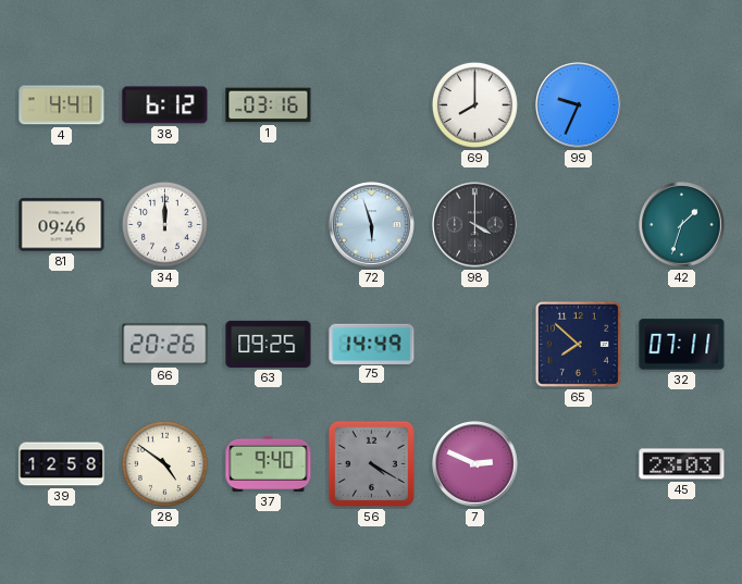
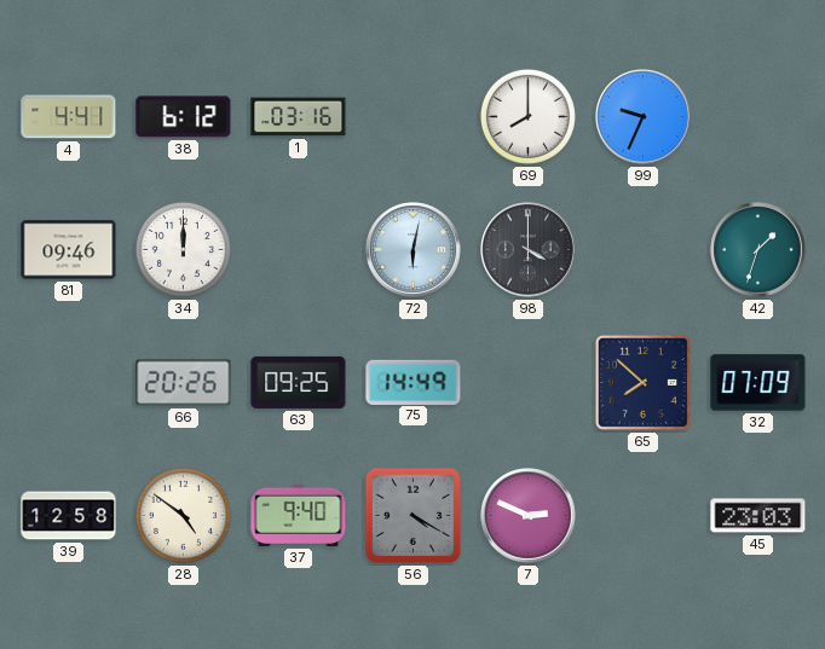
72: 5:57 -> 6:02
32: 07:11 -> 07:09
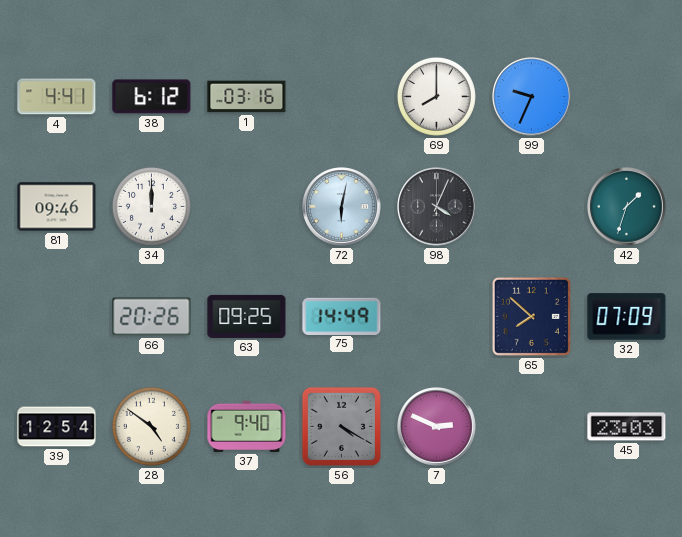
98: 4:00 -> 4:04
39: 12:58 -> 12:54
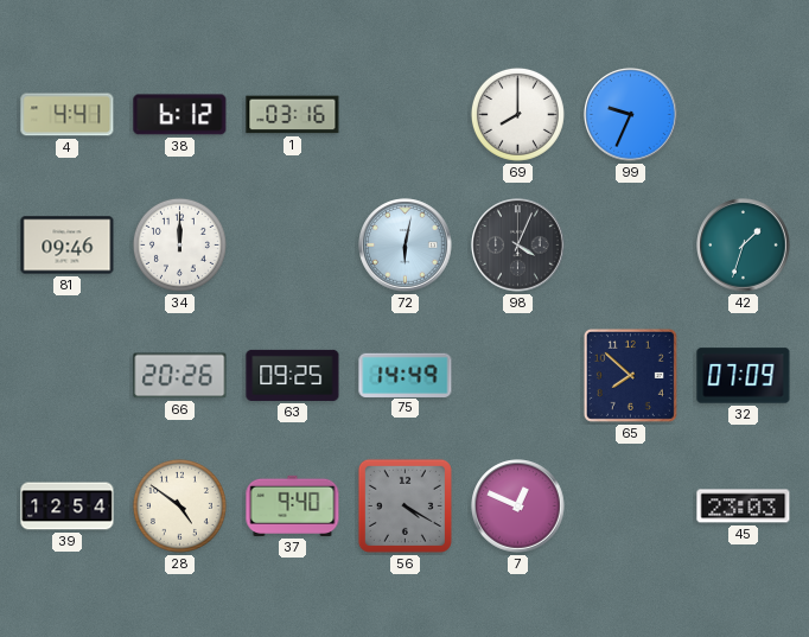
7: 2:49 -> 12:49
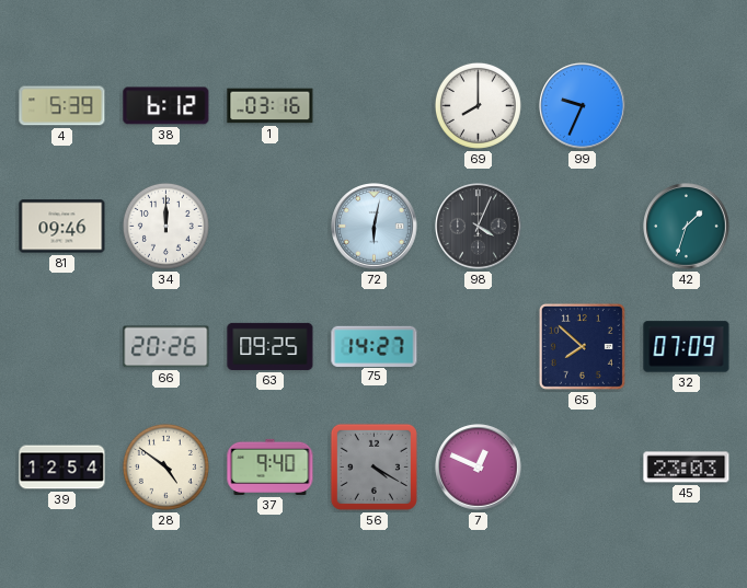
4: 4:41 -> 5:39
75: 14:49 -> 14:27
